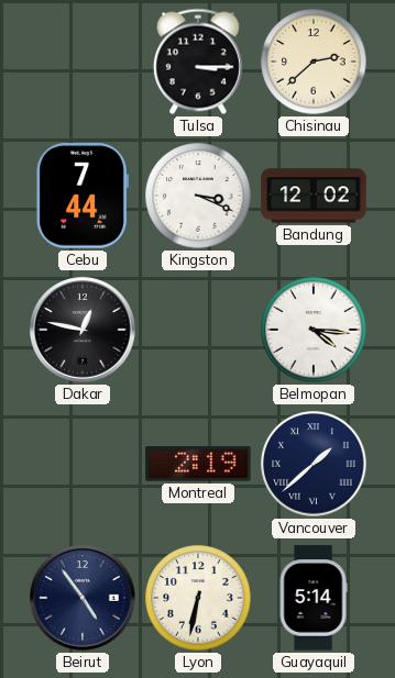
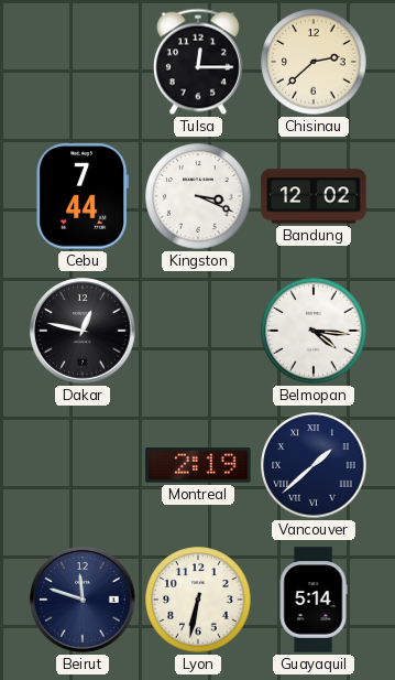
Tulsa: 3:15 -> 12:15
Beirut: 4:54 -> 11:48
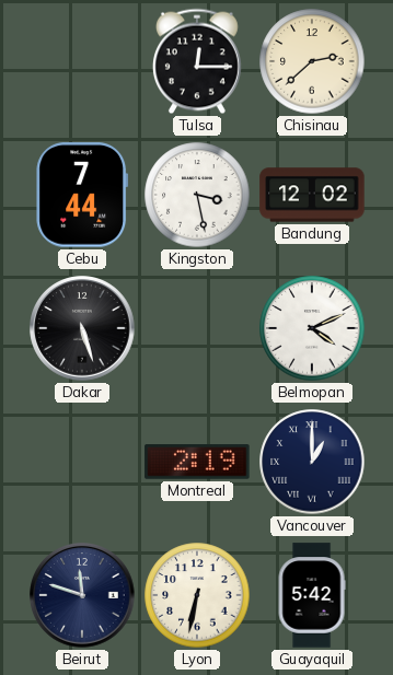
Kingston: 3:19 -> 3:28
Dakar: 12:47 -> 5:27
Belmopan: 4:16 -> 4:11
Vancouver: 1:38 -> 1:00
Guayaquil: 5:14 -> 5:42
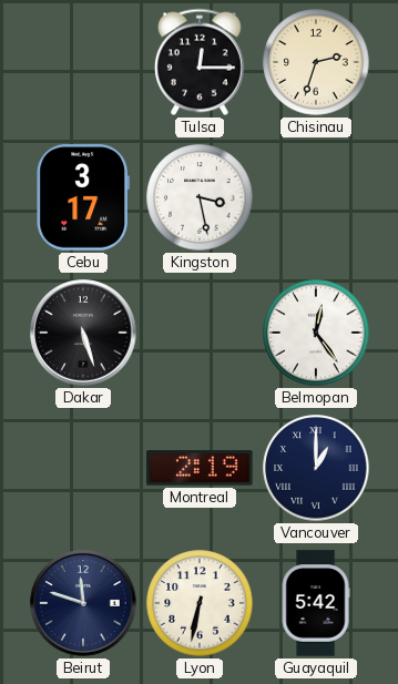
Chisinau: 2:38 -> 2:33
Cebu: 7:44 -> 3:17
Bandung: 12:02 -> none
Belmopan: 4:11 -> 12:24
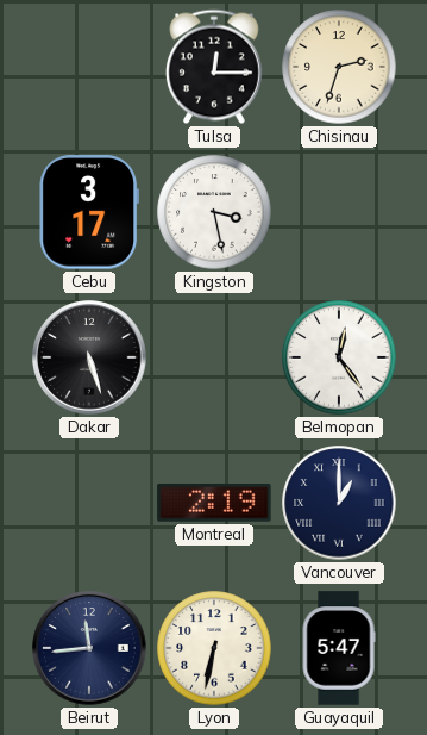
Beirut: 11:48 -> 11:44
Guayaquil: 5:42 -> 5:47
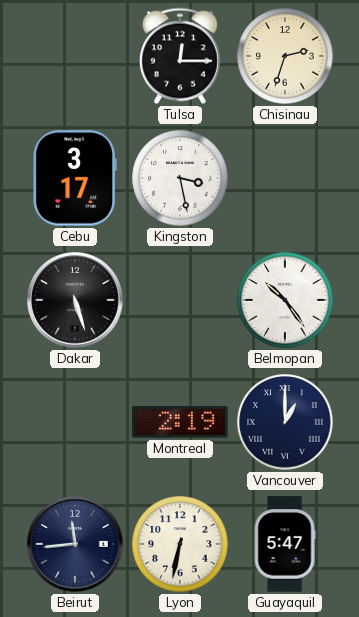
Belmopan: 12:24 -> 10:24
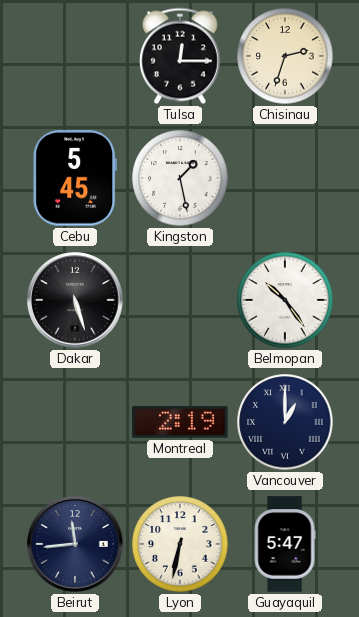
Cebu: 3:17 -> 5:45
Kingston: 3:28 -> 1:28
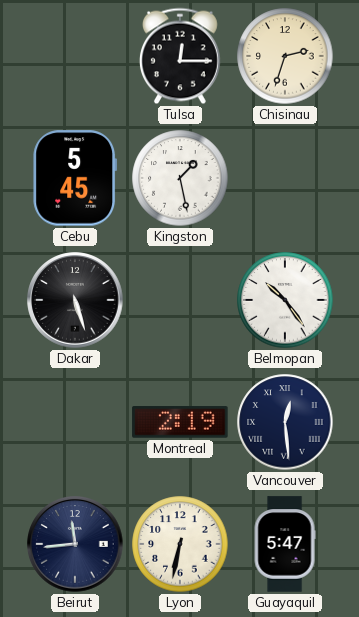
Vancouver: 1:00 -> 12:29
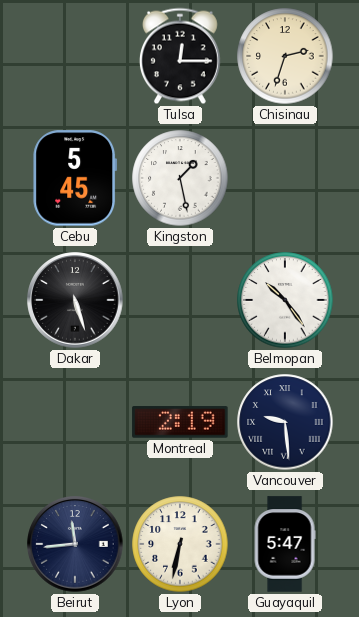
Vancouver: 12:29 -> 9:29
